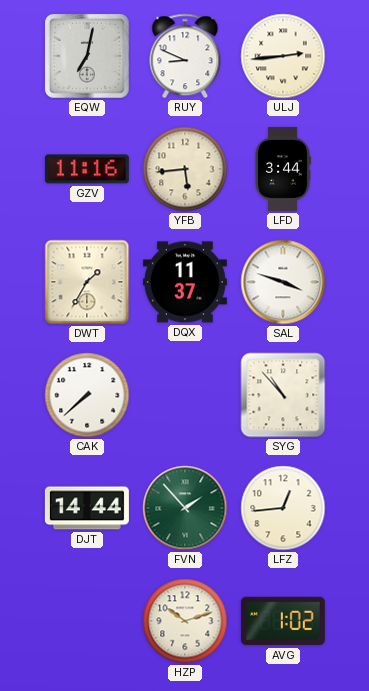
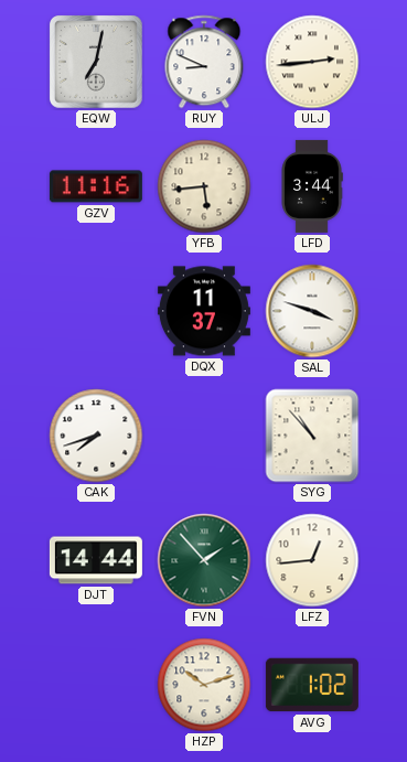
DWT: 1:35 -> none
CAK: 7:38 -> 7:42
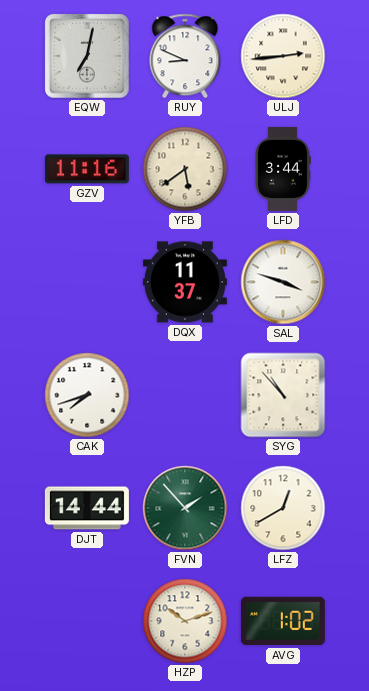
YFB: 5:44 -> 5:39
LFZ: 12:44 -> 12:40
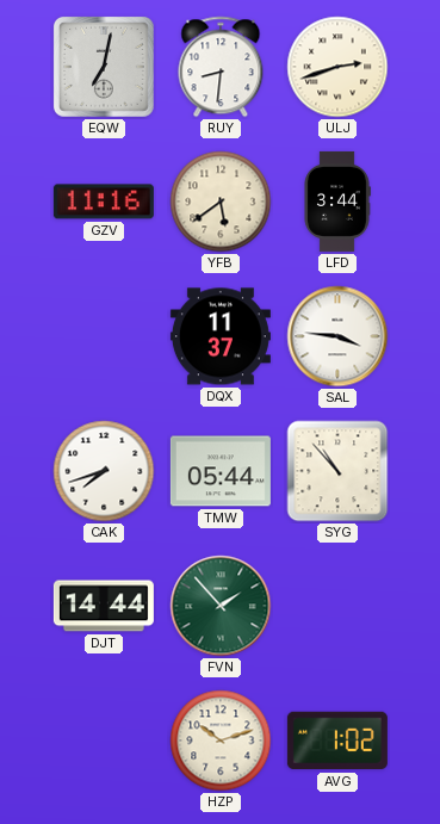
RUY: 8:49 -> 8:31
ULJ: 2:44 -> 2:42
SAL: 3:48 -> 3:46
TMW: none -> 05:44
LFZ: 12:40 -> none
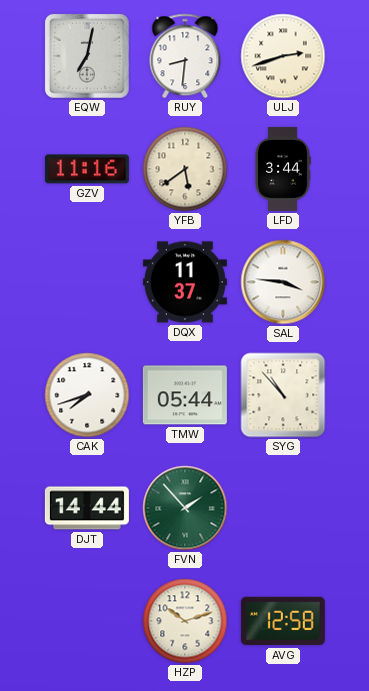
AVG: 1:02 -> 12:58
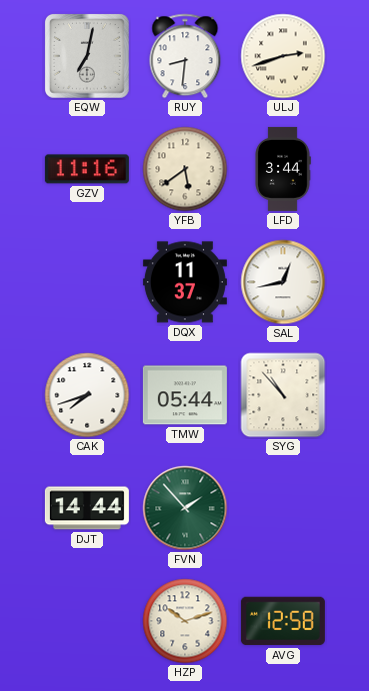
SAL: 3:46 -> 12:43
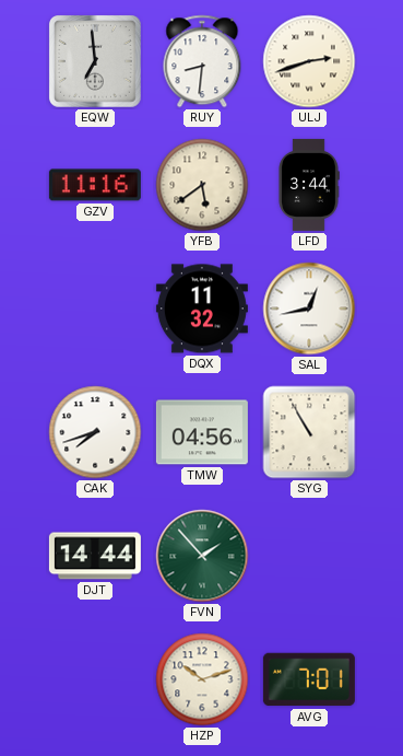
EQW: 7:02 -> 6:59
DQX: 11:37 -> 11:32
TMW: 05:44 -> 04:56
SYG: 10:53 -> 10:55
AVG: 12:58 -> 7:01
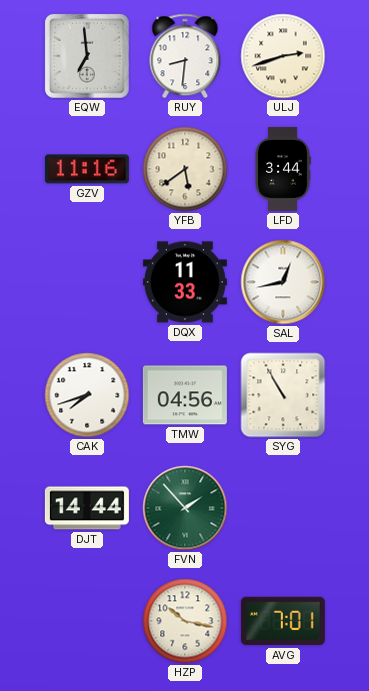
DQX: 11:32 -> 11:33
HZP: 10:12 -> 10:17
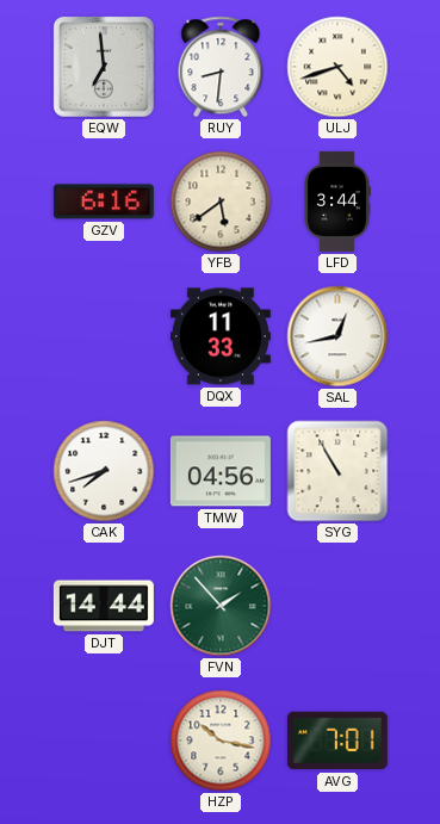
ULJ: 2:42 -> 4:42
GZV: 11:16 -> 6:16
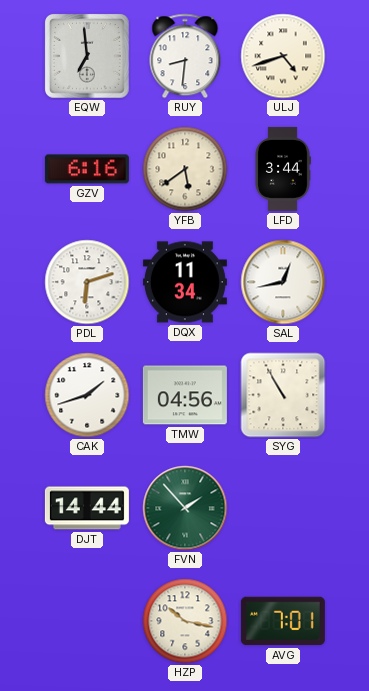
PDL: none -> 6:12
DQX: 11:33 -> 11:34
CAK: 7:42 -> 1:42
